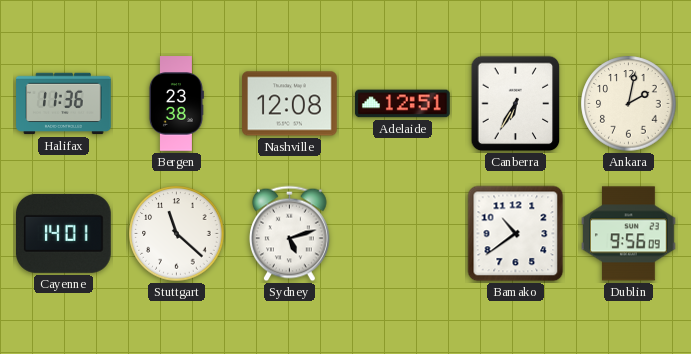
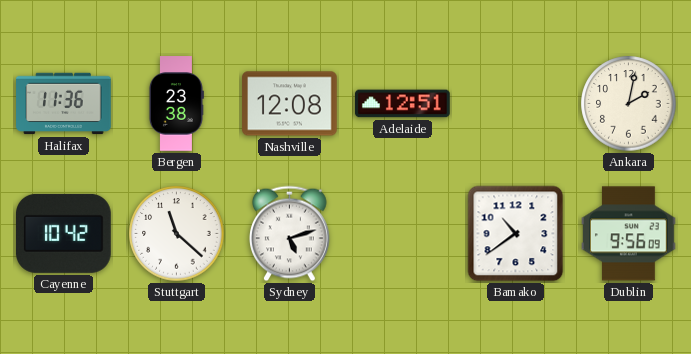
Canberra: 6:35 -> none
Cayenne: 14:01 -> 10:42
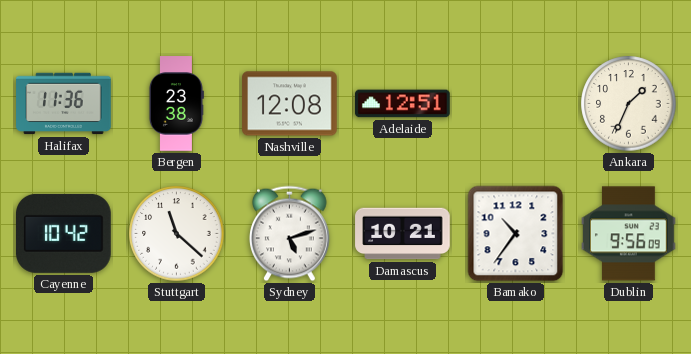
Ankara: 2:02 -> 1:34
Damascus: none -> 10:21
Bamako: 10:39 -> 10:36
